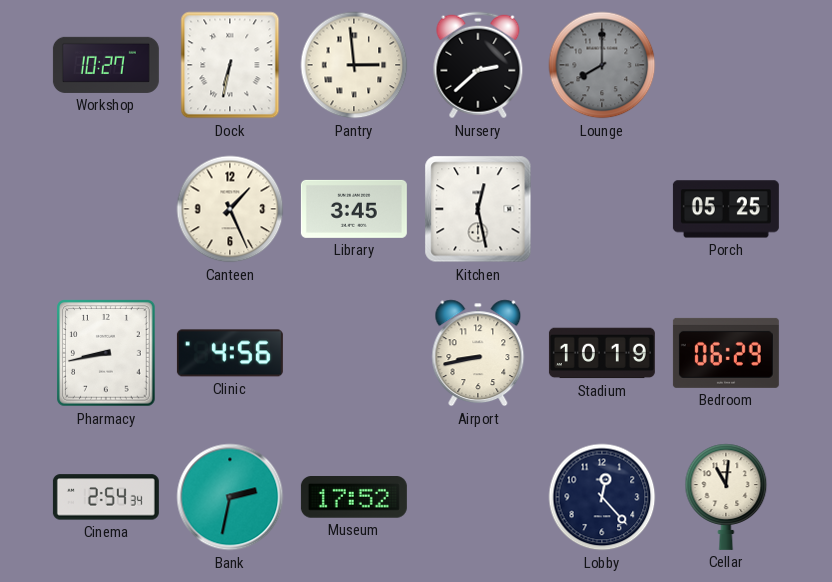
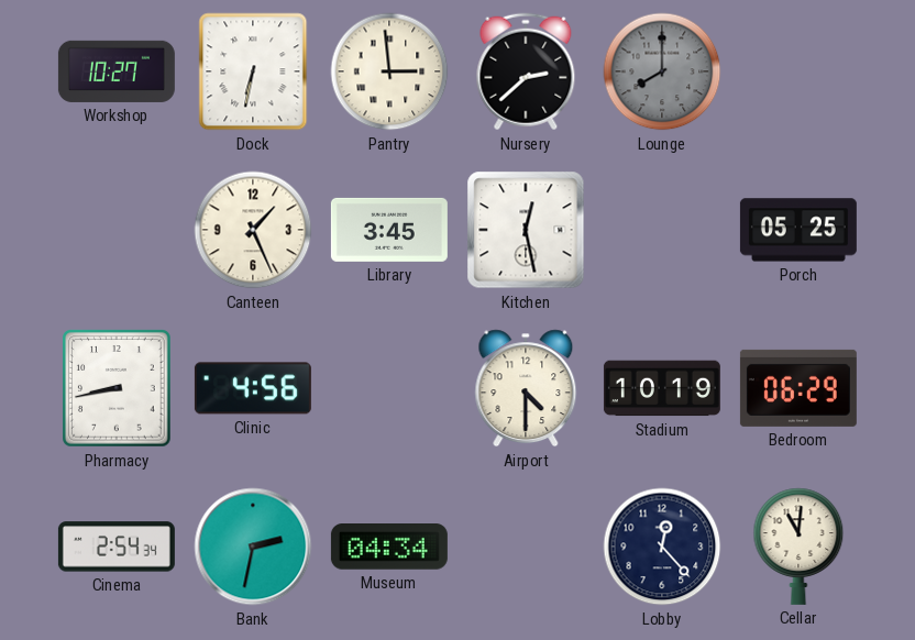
Airport: 8:43 -> 4:30
Museum: 17:52 -> 04:34
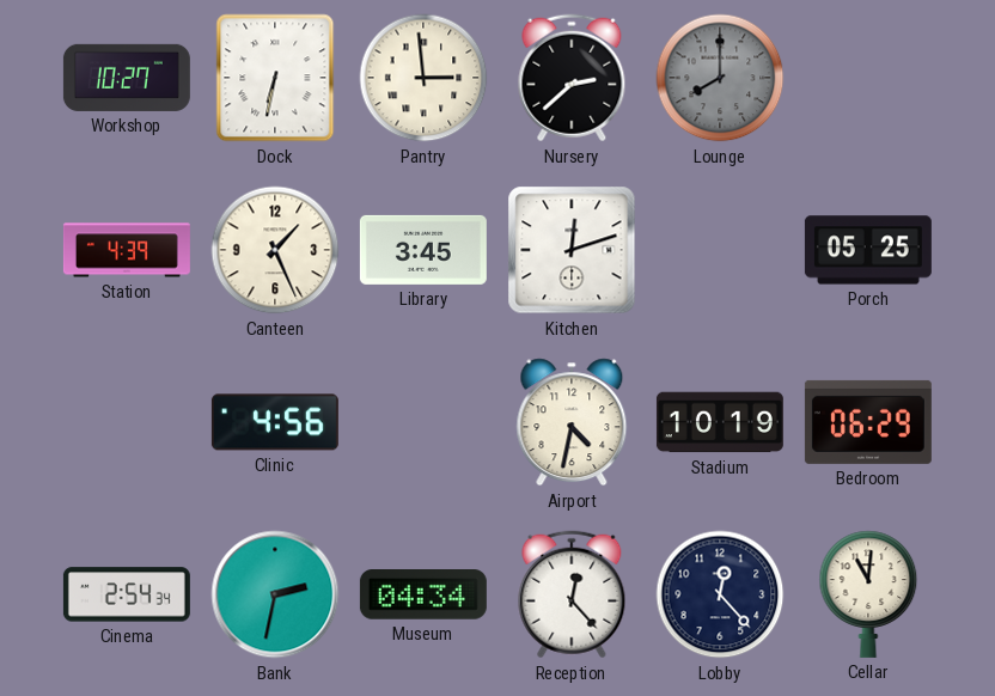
Station: none -> 4:39
Kitchen: 12:28 -> 12:12
Pharmacy: 8:43 -> none
Airport: 4:30 -> 4:32
Reception: none -> 12:23
